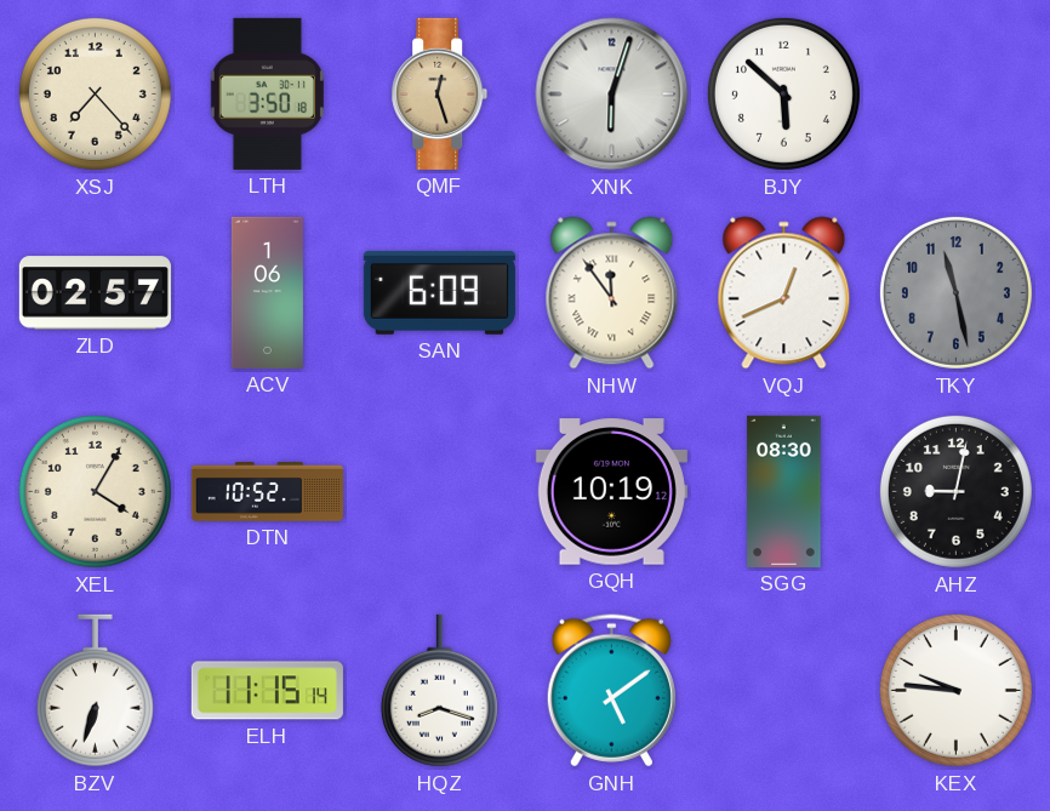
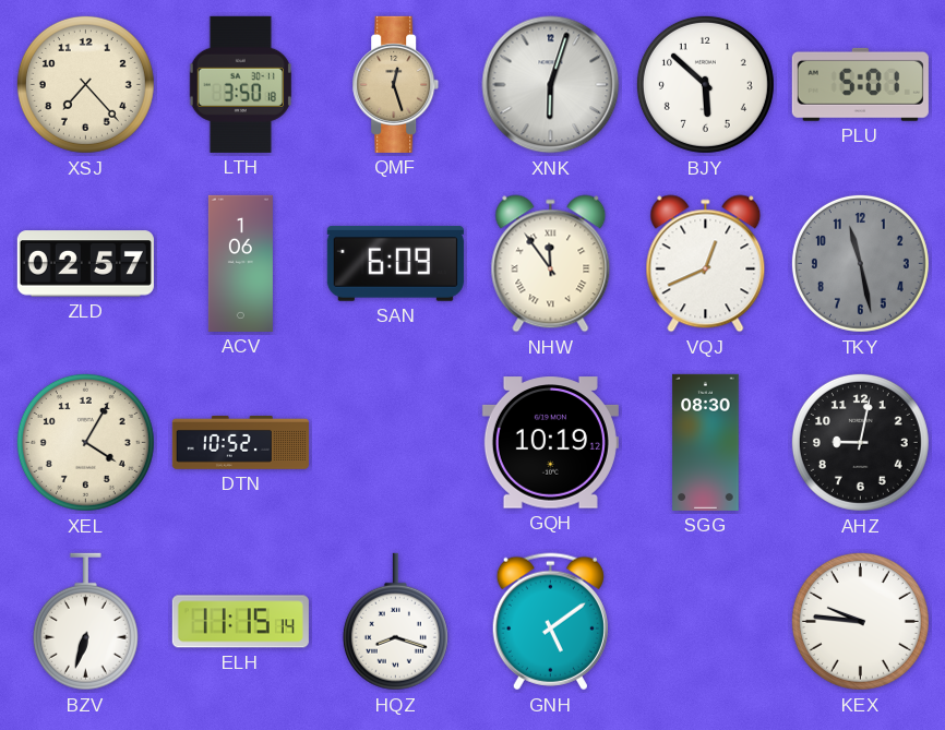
PLU: none -> 5:01
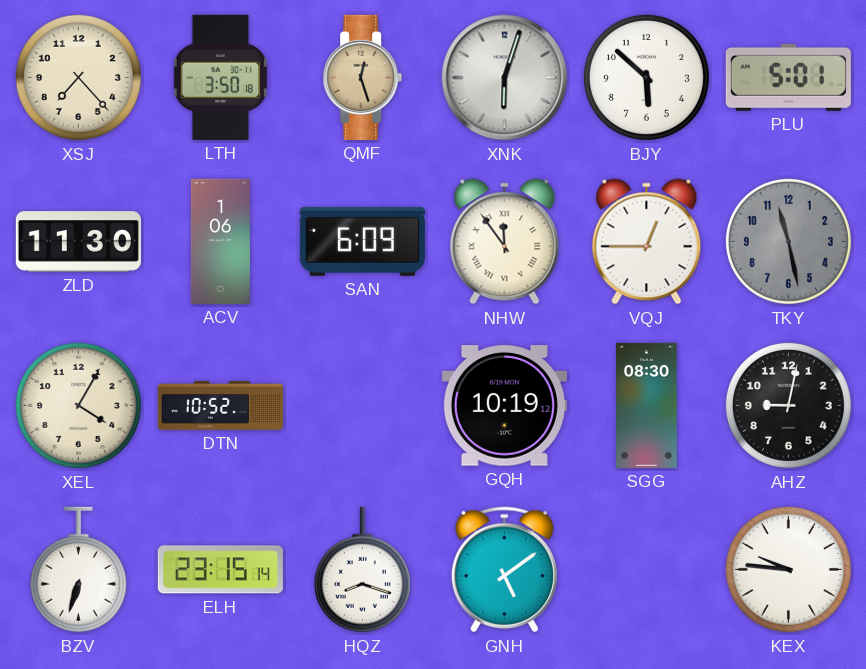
ZLD: 02:57 -> 11:30
VQJ: 12:41 -> 12:45
ELH: 11:15 -> 23:15
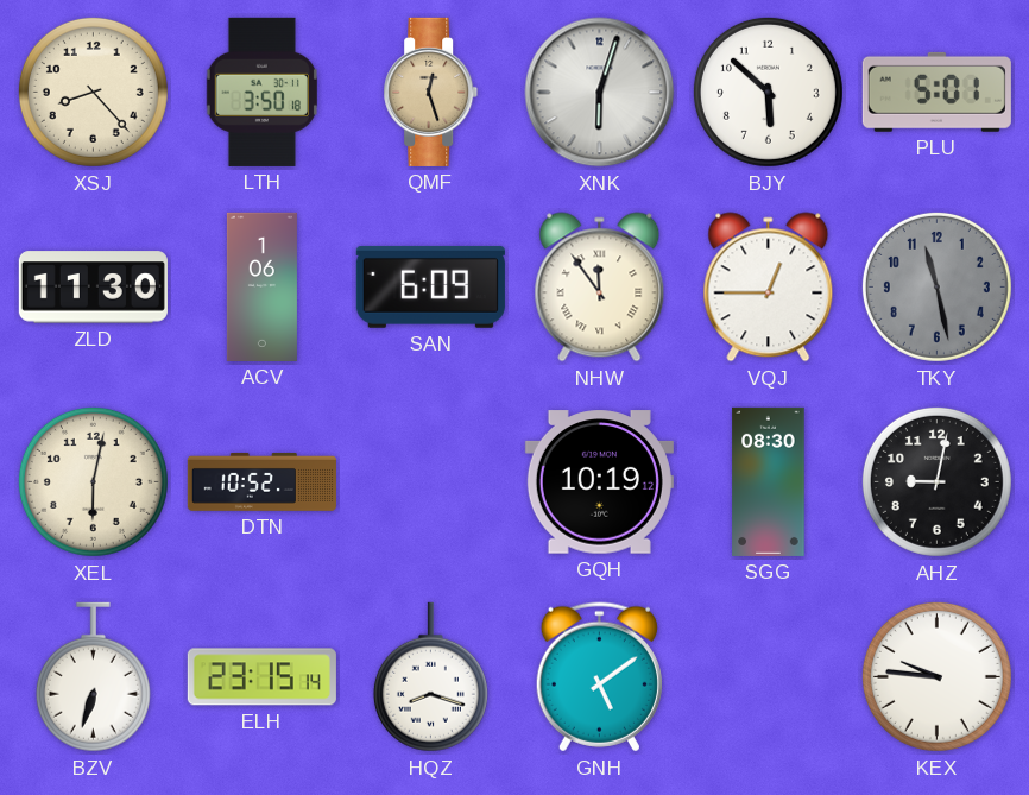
XSJ: 7:23 -> 8:23
XEL: 4:05 -> 6:02
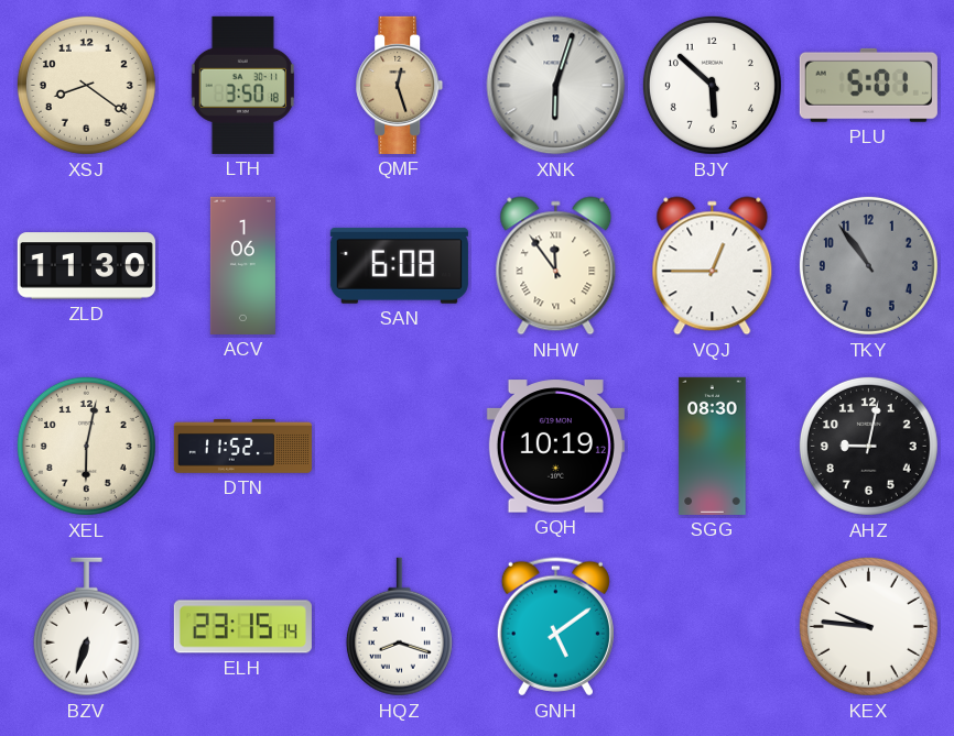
XSJ: 8:23 -> 8:21
SAN: 6:09 -> 6:08
TKY: 11:28 -> 10:54
DTN: 10:52 -> 11:52
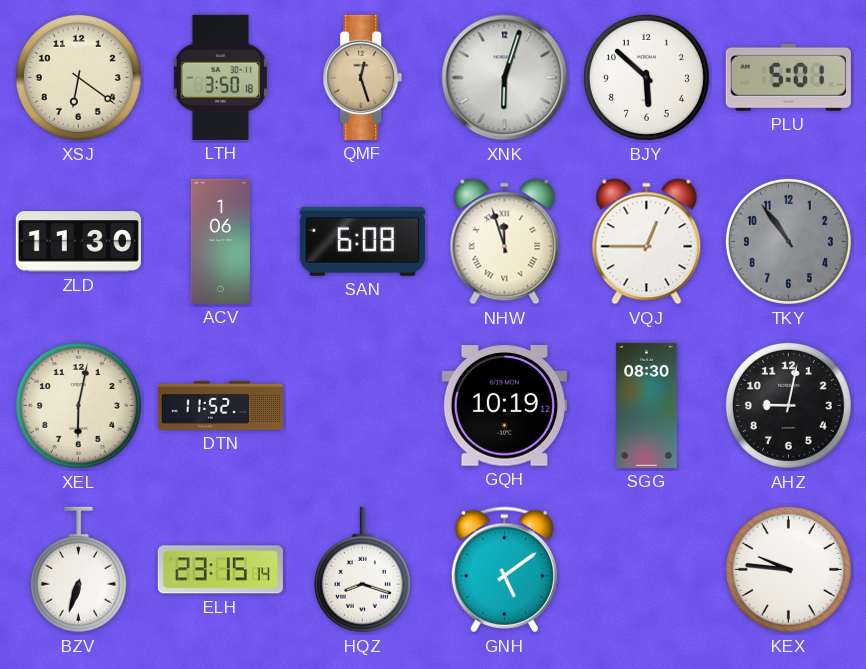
XSJ: 8:21 -> 6:21
NHW: 11:54 -> 11:57
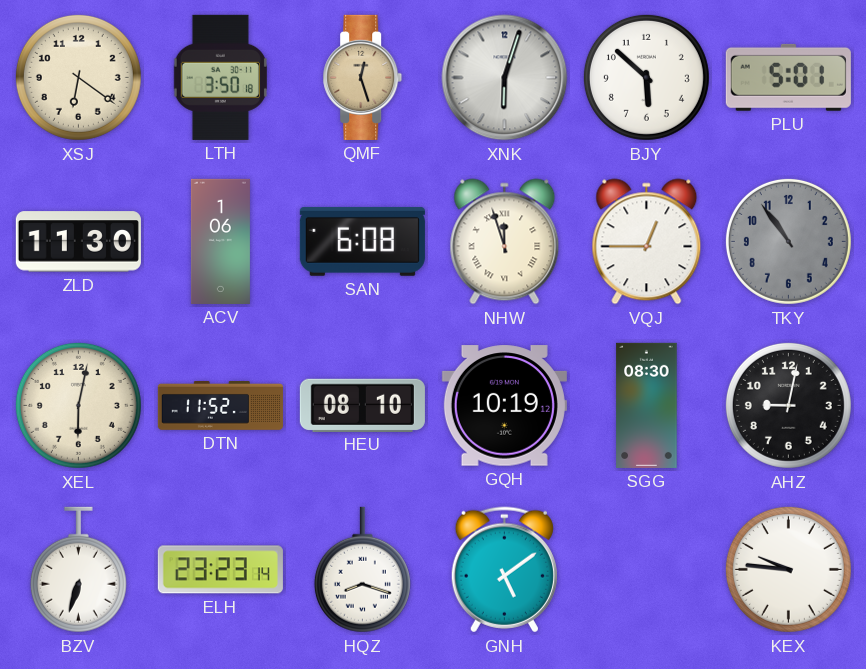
HEU: none -> 08:10
ELH: 23:15 -> 23:23
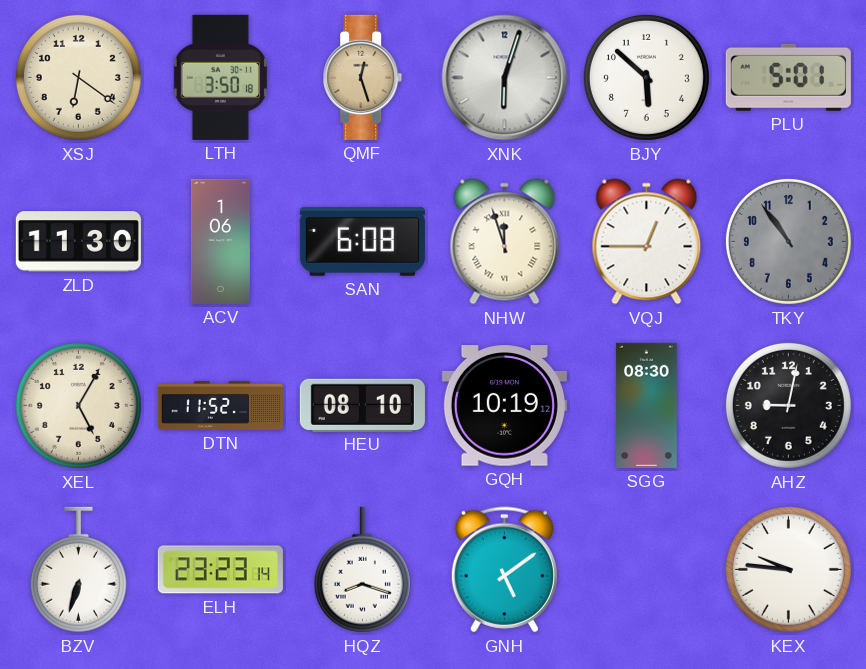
XEL: 6:02 -> 5:05
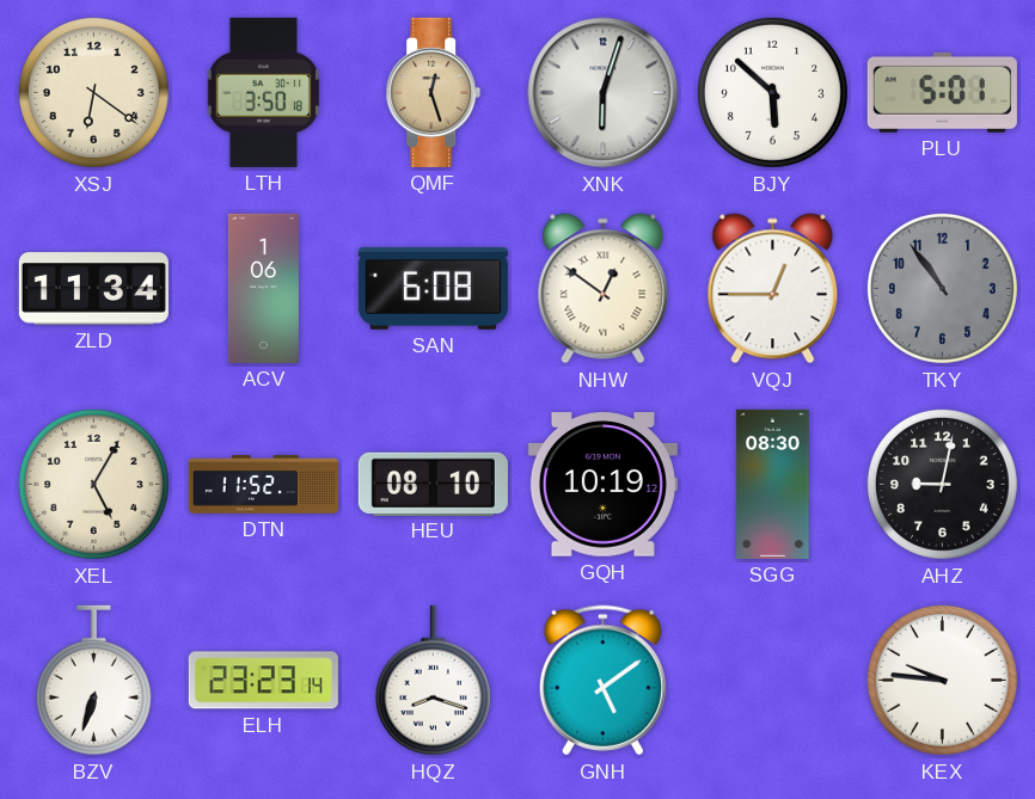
ZLD: 11:30 -> 11:34
NHW: 11:57 -> 12:51
